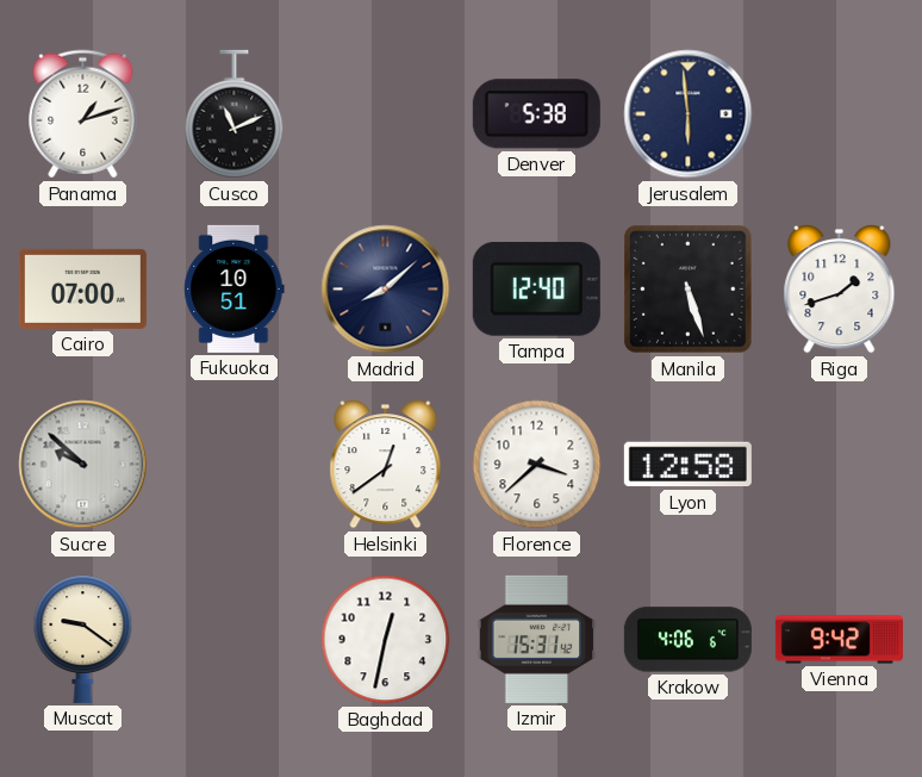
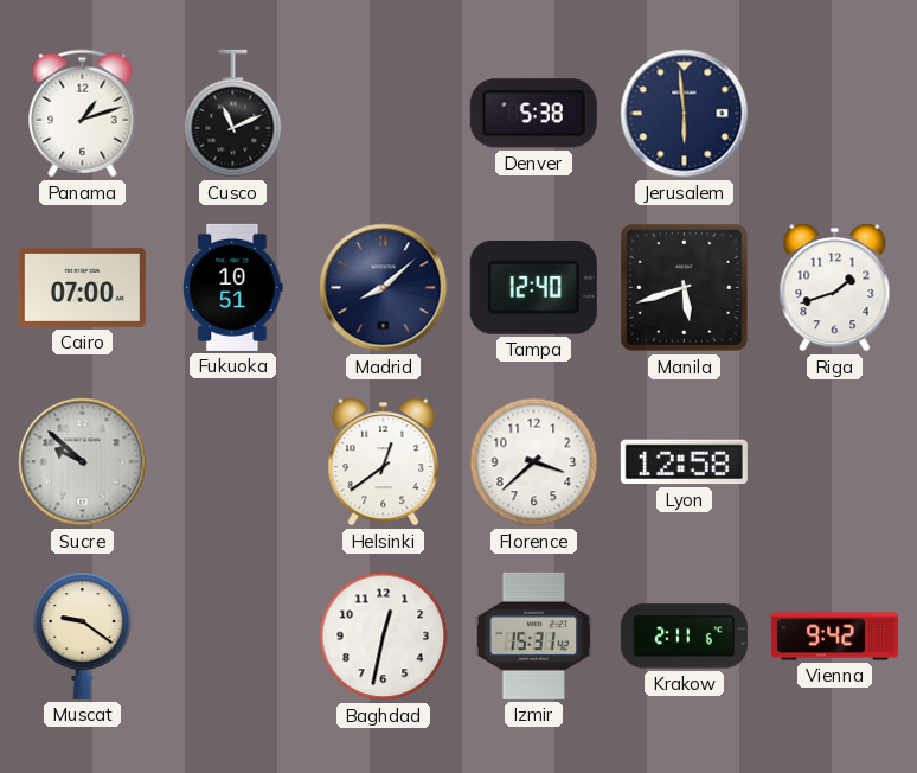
Manila: 5:27 -> 5:42
Krakow: 4:06 -> 2:11
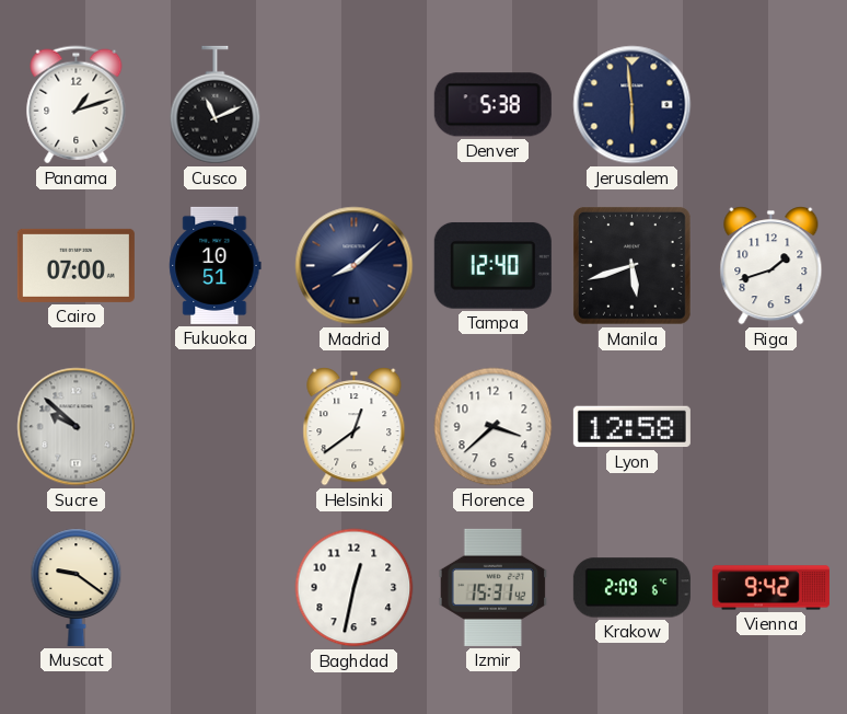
Krakow: 2:11 -> 2:09
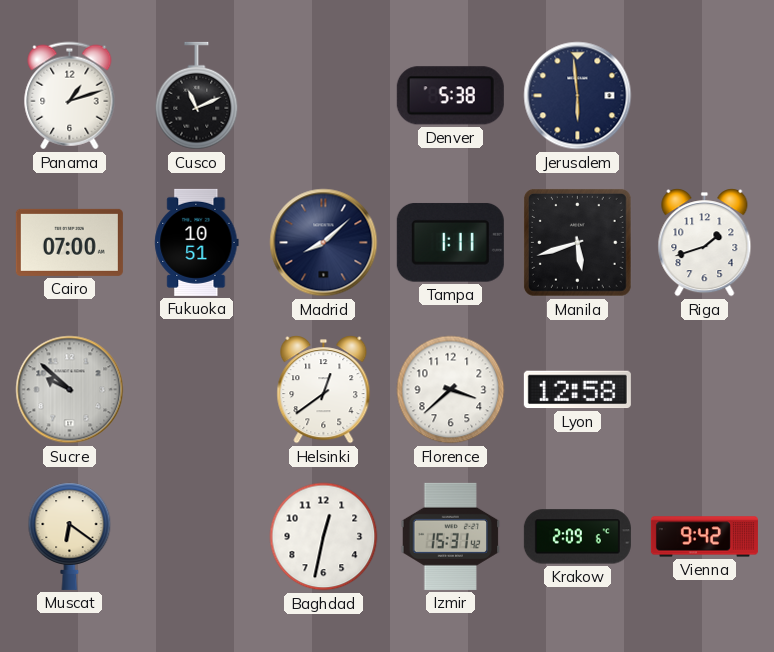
Tampa: 12:40 -> 1:11
Muscat: 9:21 -> 6:21
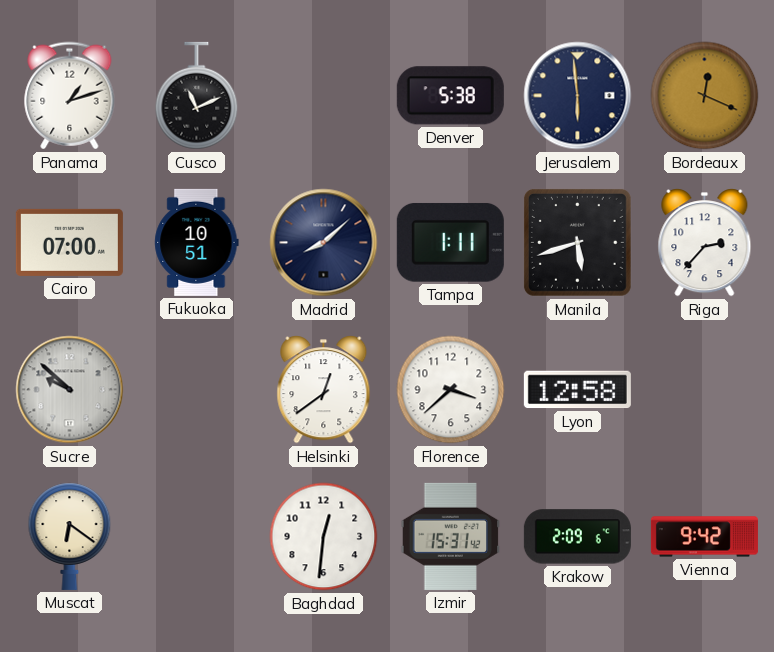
Bordeaux: none -> 12:19
Riga: 1:42 -> 2:37
Baghdad: 12:32 -> 12:31
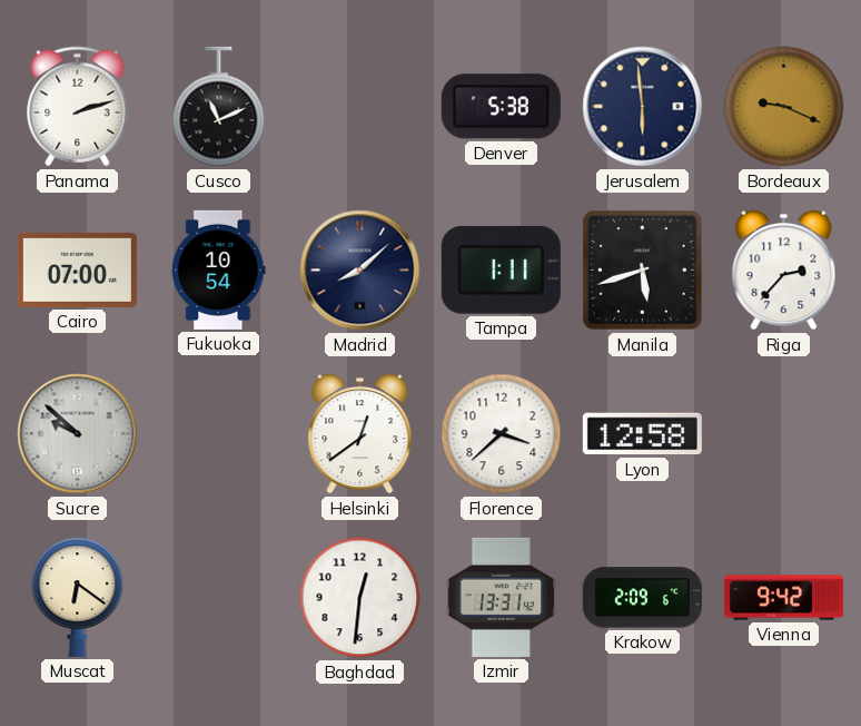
Panama: 1:12 -> 2:12
Bordeaux: 12:19 -> 9:19
Fukuoka: 10:51 -> 10:54
Izmir: 15:31 -> 13:31
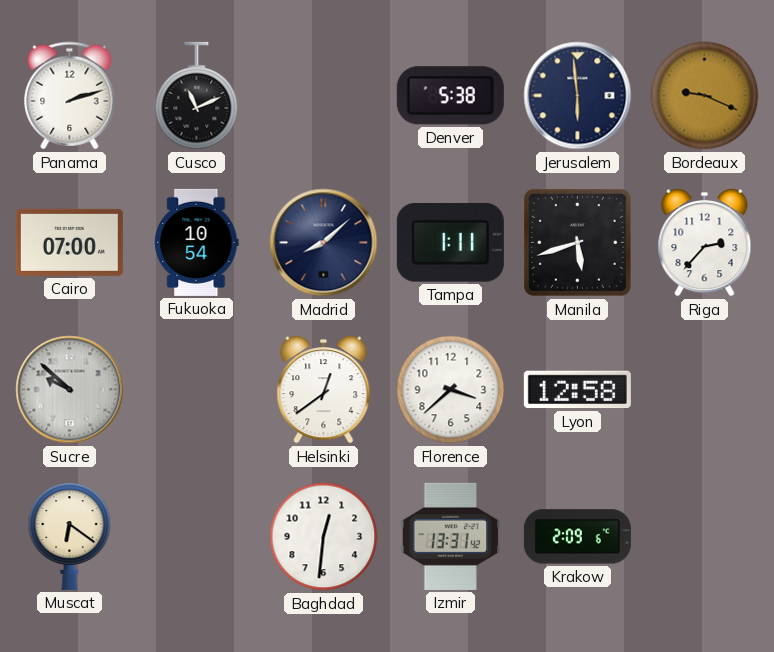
Vienna: 9:42 -> none
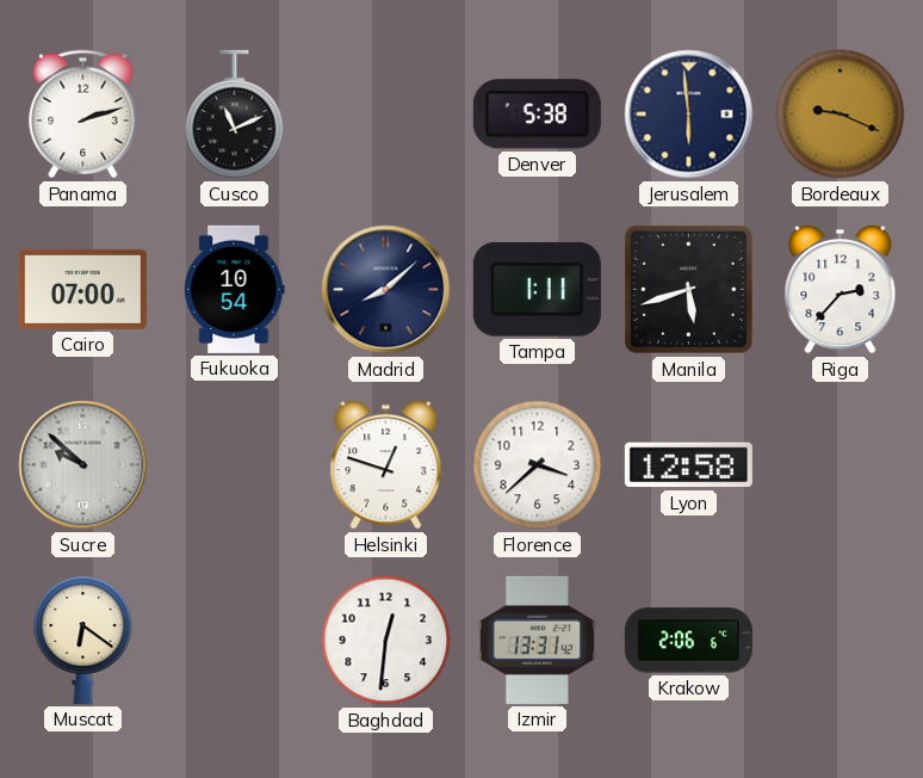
Helsinki: 12:39 -> 12:48
Krakow: 2:09 -> 2:06
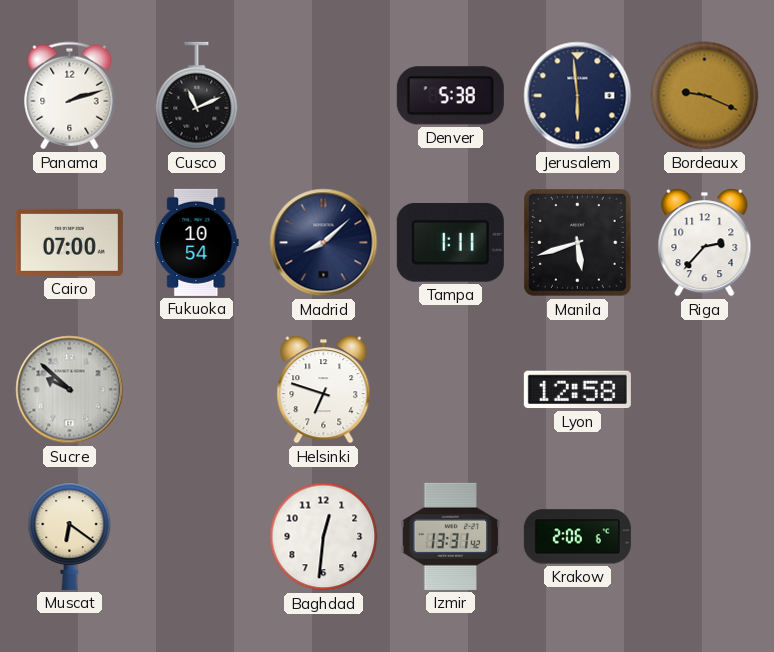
Helsinki: 12:48 -> 6:48
Florence: 3:38 -> none
